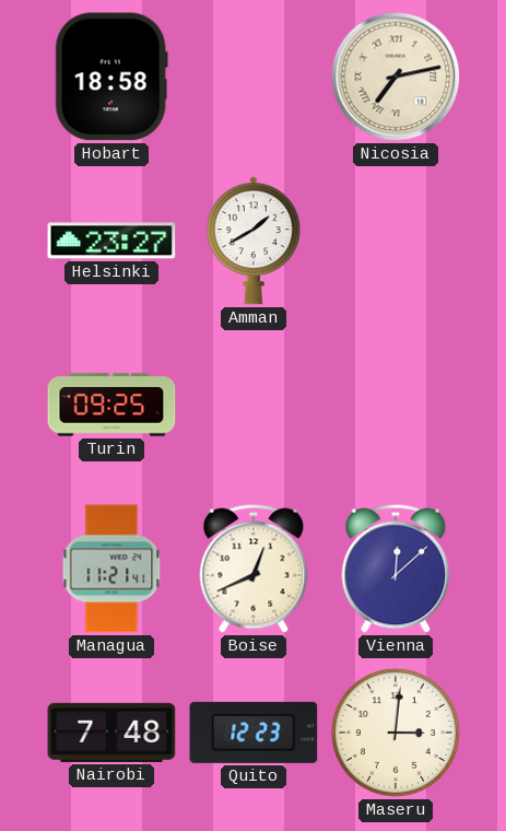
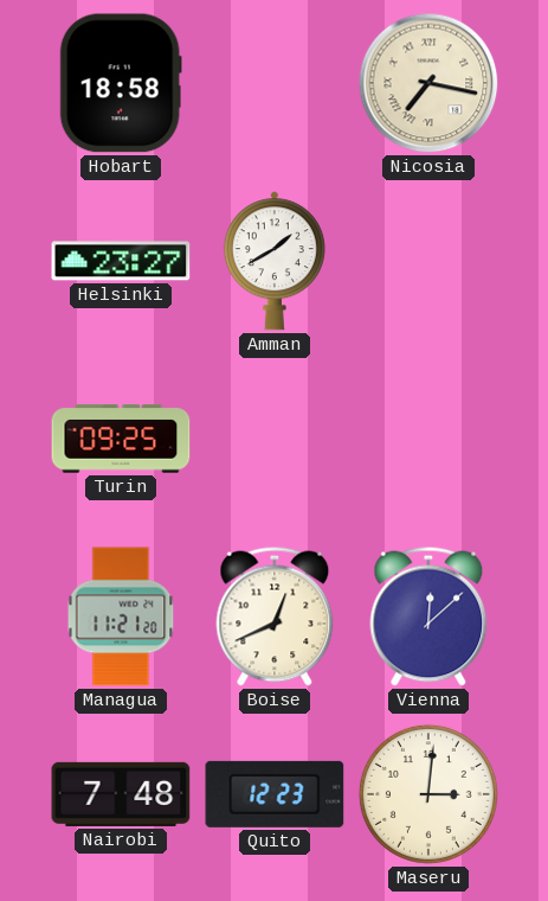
Nicosia: 7:13 -> 7:17
Managua: 11:21:41 -> 11:21:20
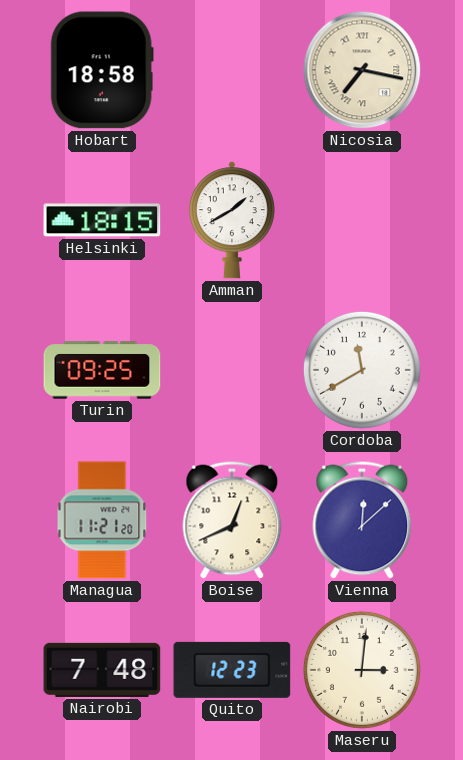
Helsinki: 23:27 -> 18:15
Cordoba: none -> 11:40
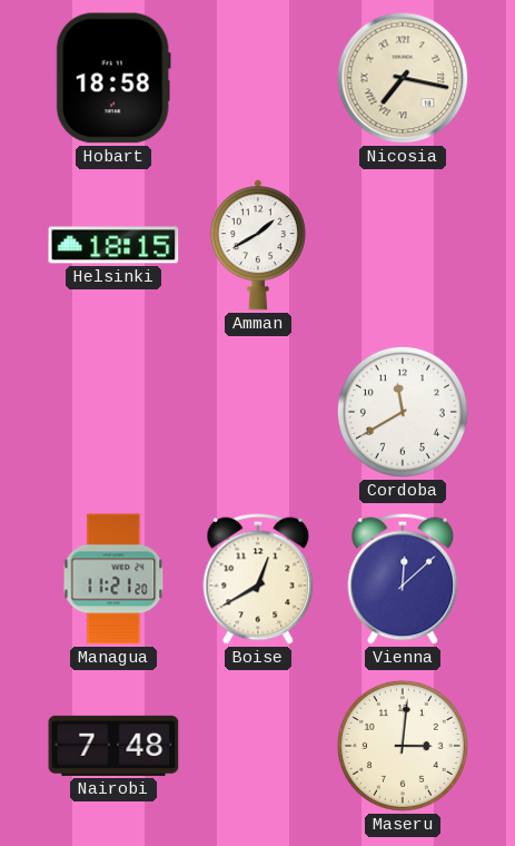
Turin: 09:25 -> none
Boise: 12:41 -> 12:40
Quito: 12:23 -> none
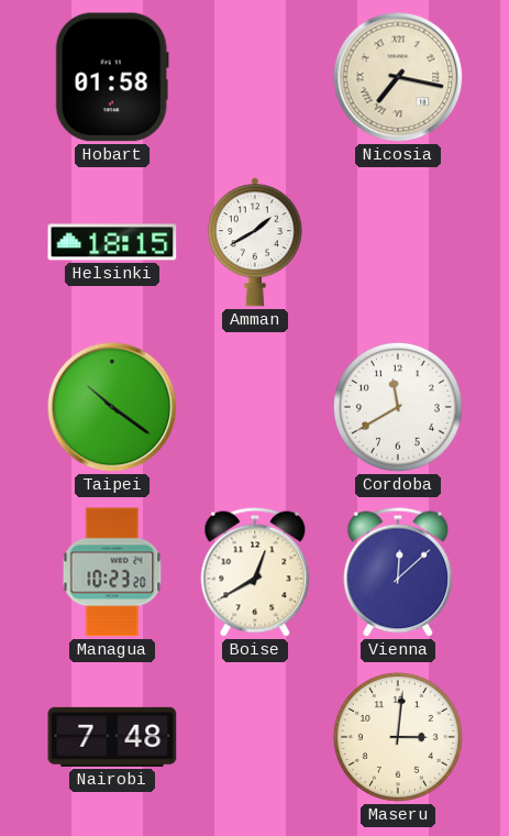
Hobart: 18:58 -> 01:58
Taipei: none -> 10:21
Managua: 11:21 -> 10:23
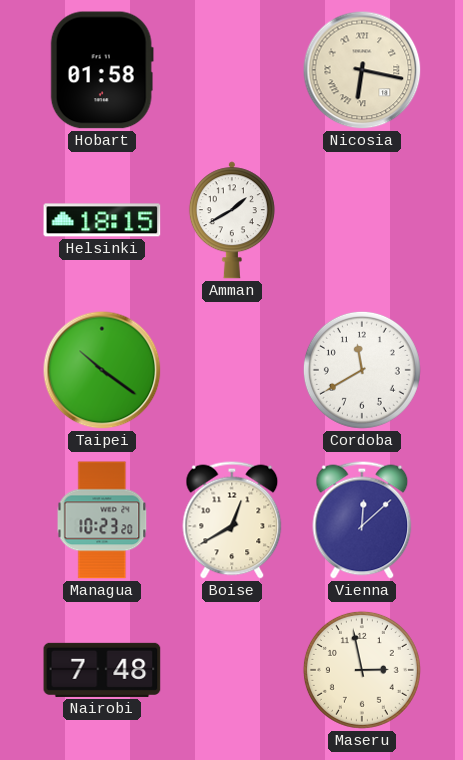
Nicosia: 7:17 -> 6:17
Maseru: 3:01 -> 2:58
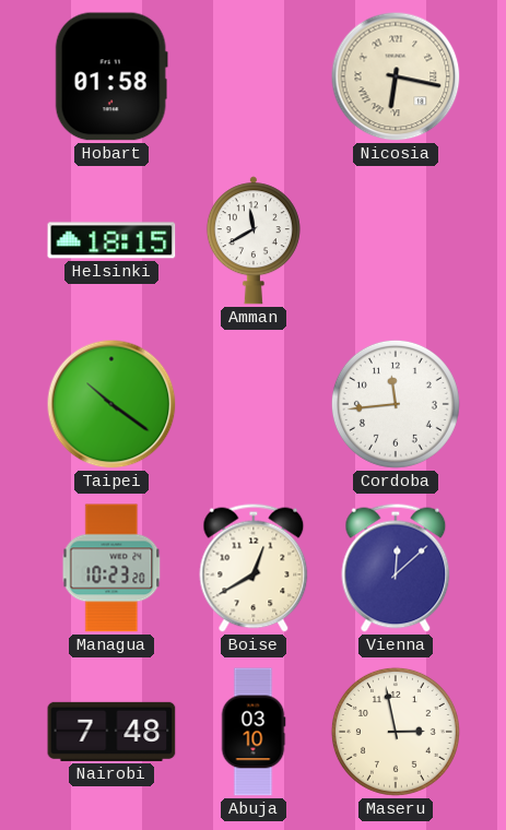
Amman: 1:40 -> 11:40
Cordoba: 11:40 -> 11:44
Abuja: none -> 03:10
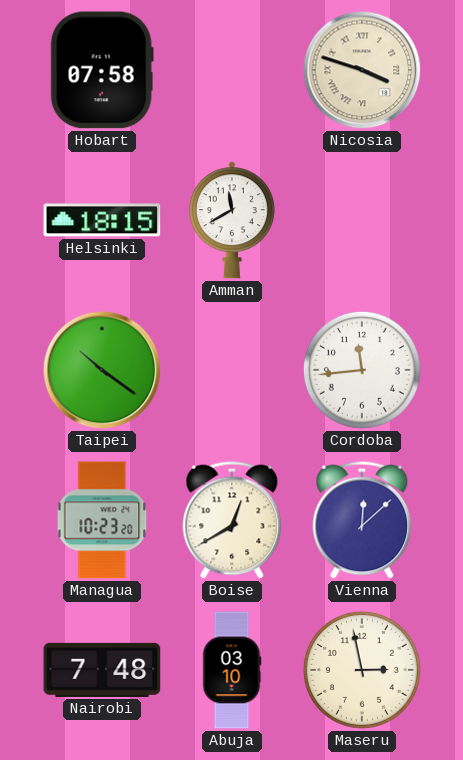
Hobart: 01:58 -> 07:58
Nicosia: 6:17 -> 3:48
